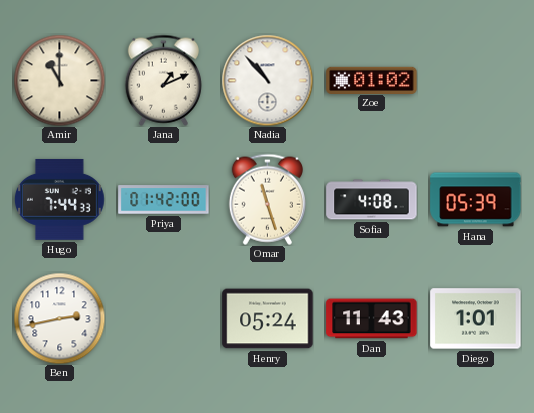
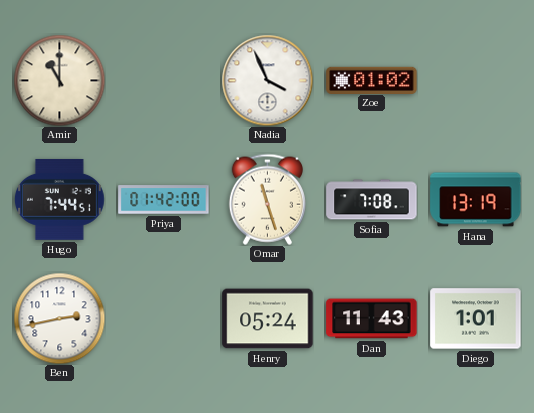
Jana: 1:11 -> none
Nadia: 10:53 -> 3:56
Hugo: 7:44:33 -> 7:44:51
Sofia: 4:08 -> 7:08
Hana: 05:39 -> 13:19
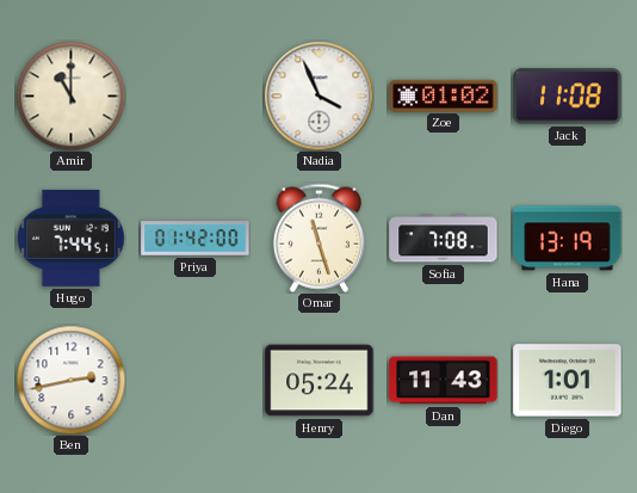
Jack: none -> 11:08
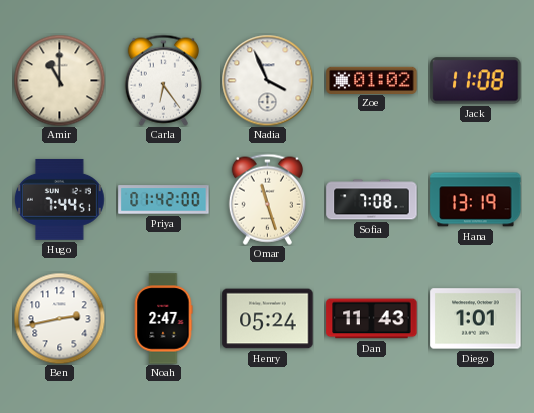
Carla: none -> 6:24
Noah: none -> 2:47
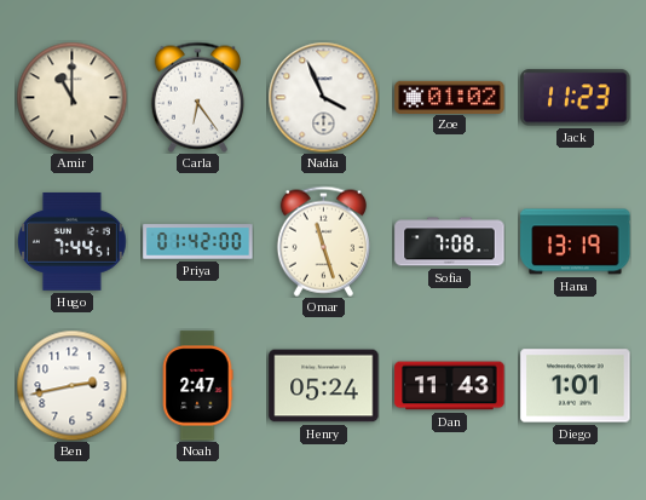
Jack: 11:08 -> 11:23
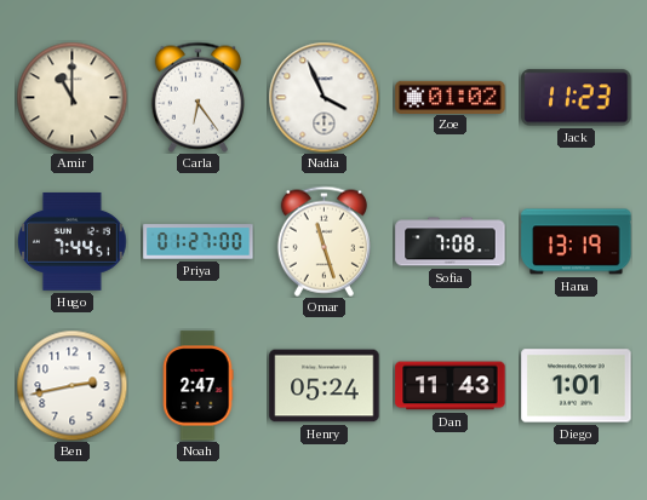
Priya: 01:42 -> 01:27
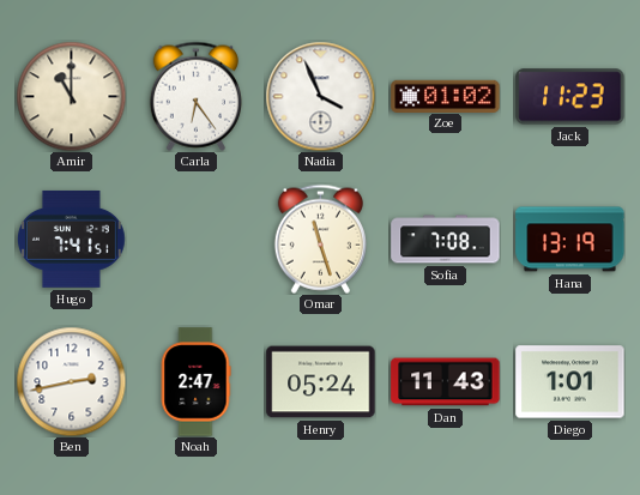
Hugo: 7:44 -> 7:41
Priya: 01:27 -> none
